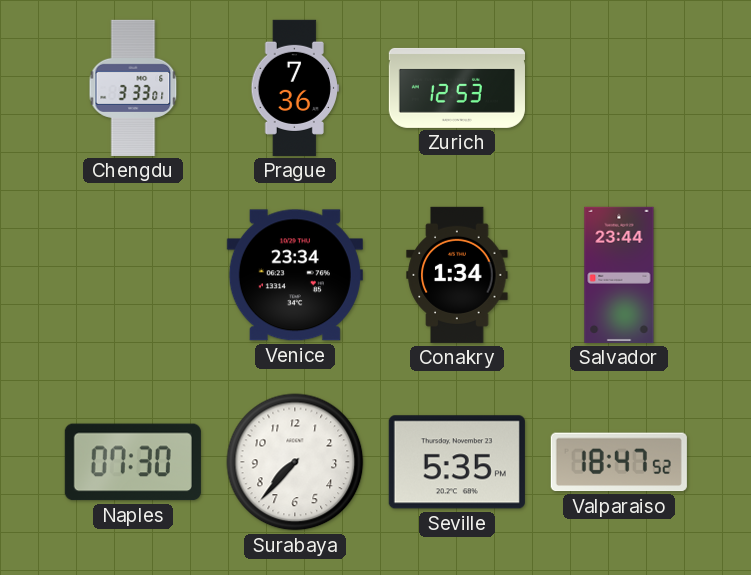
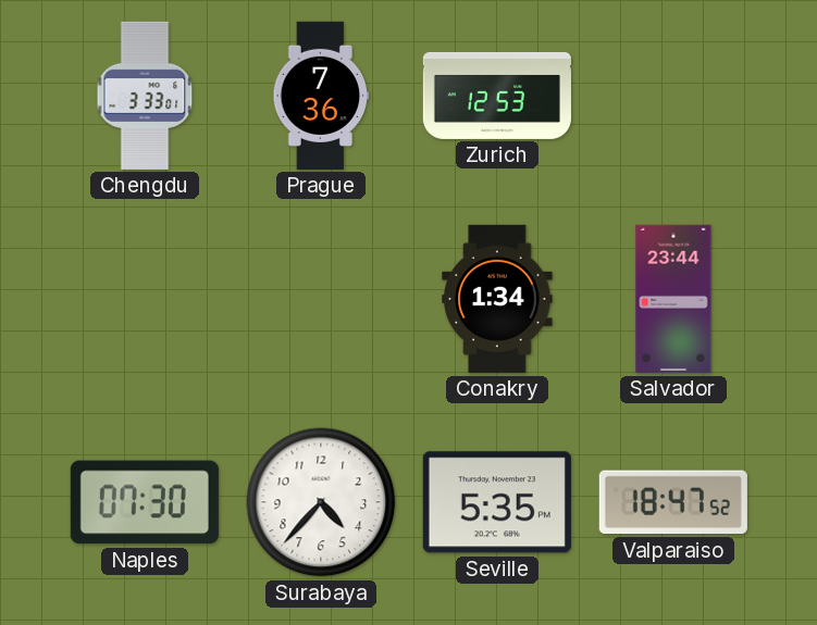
Venice: 23:34 -> none
Surabaya: 7:37 -> 4:37
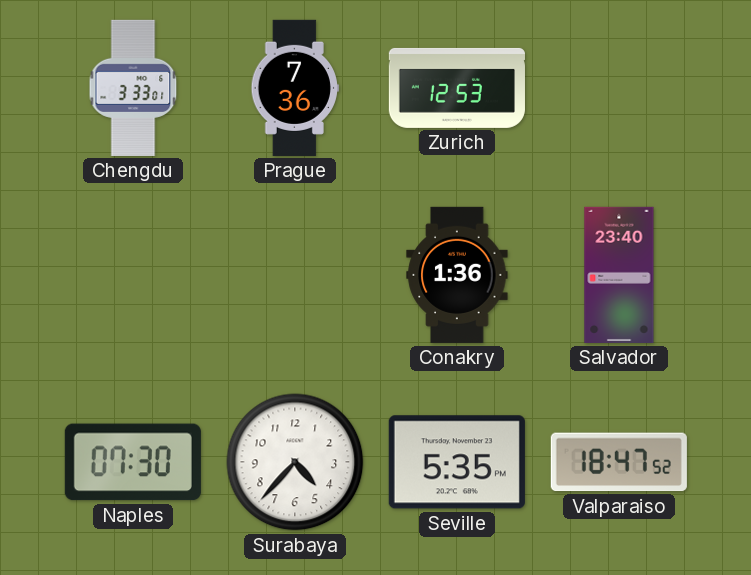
Conakry: 1:34 -> 1:36
Salvador: 23:44 -> 23:40
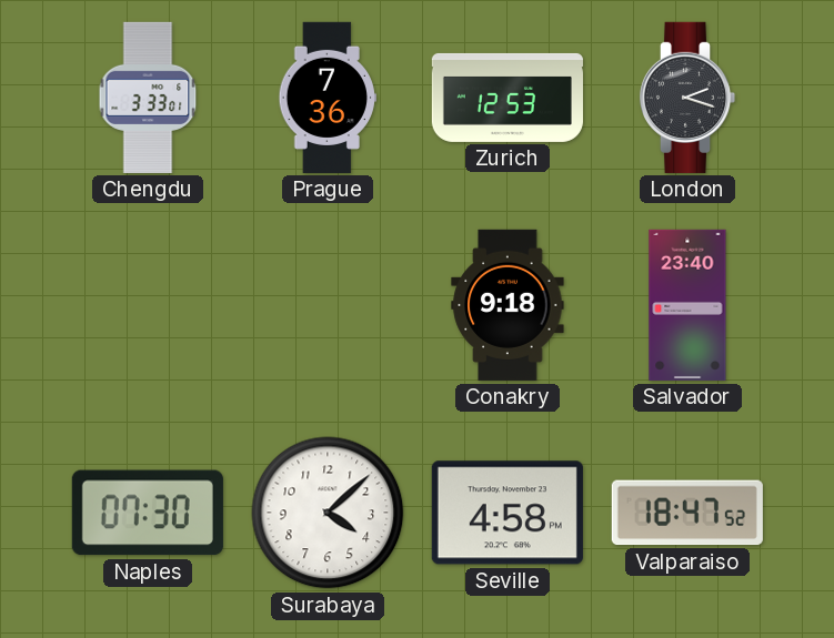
London: none -> 2:18
Conakry: 1:36 -> 9:18
Surabaya: 4:37 -> 4:08
Seville: 5:35 -> 4:58
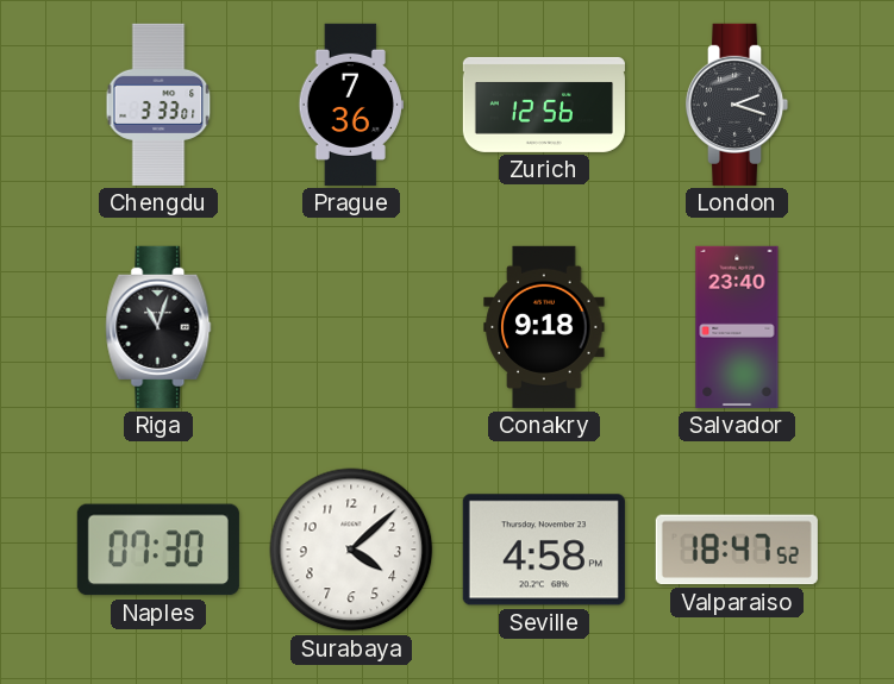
Zurich: 12:53 -> 12:56
Riga: none -> 11:03
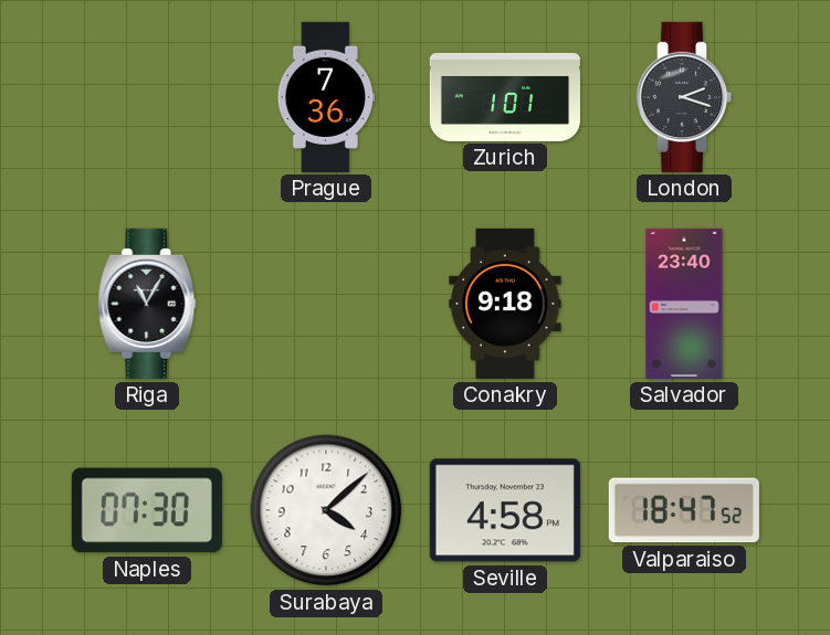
Chengdu: 3:33 -> none
Zurich: 12:56 -> 1:01
Riga: 11:03 -> 11:05
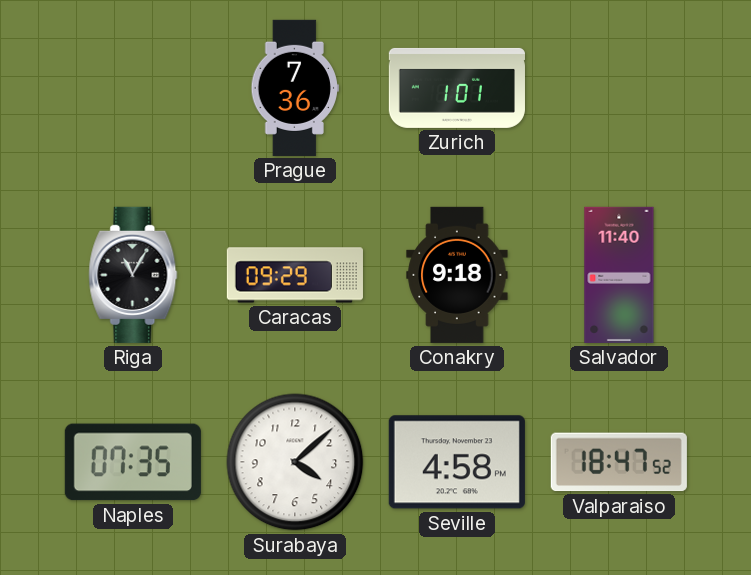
London: 2:18 -> none
Caracas: none -> 09:29
Salvador: 23:40 -> 11:40
Naples: 07:30 -> 07:35
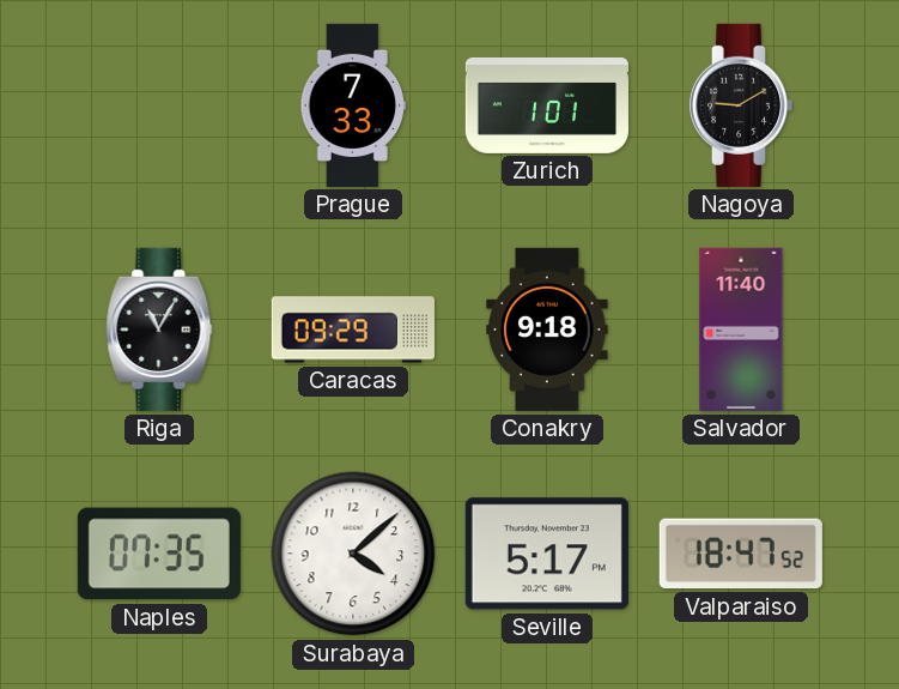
Prague: 7:36 -> 7:33
Nagoya: none -> 9:10
Seville: 4:58 -> 5:17
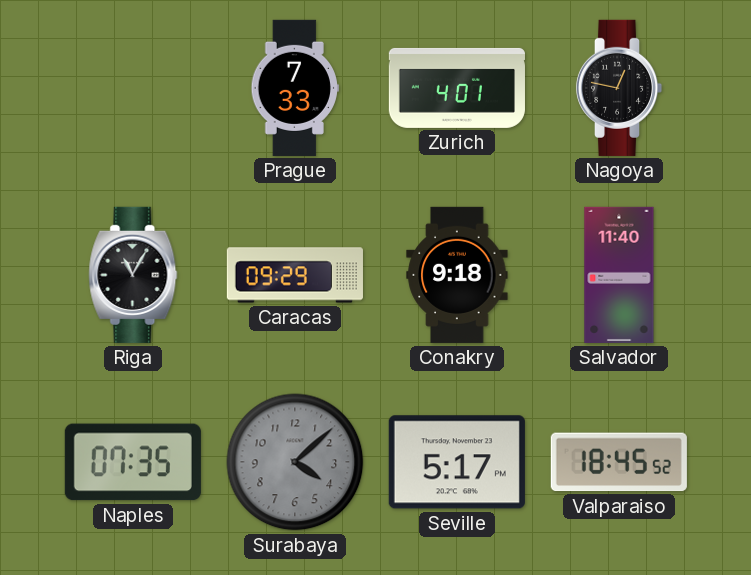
Zurich: 1:01 -> 4:01
Nagoya: 9:10 -> 12:47
Surabaya dial: white -> grey
Valparaiso: 18:47 -> 18:45
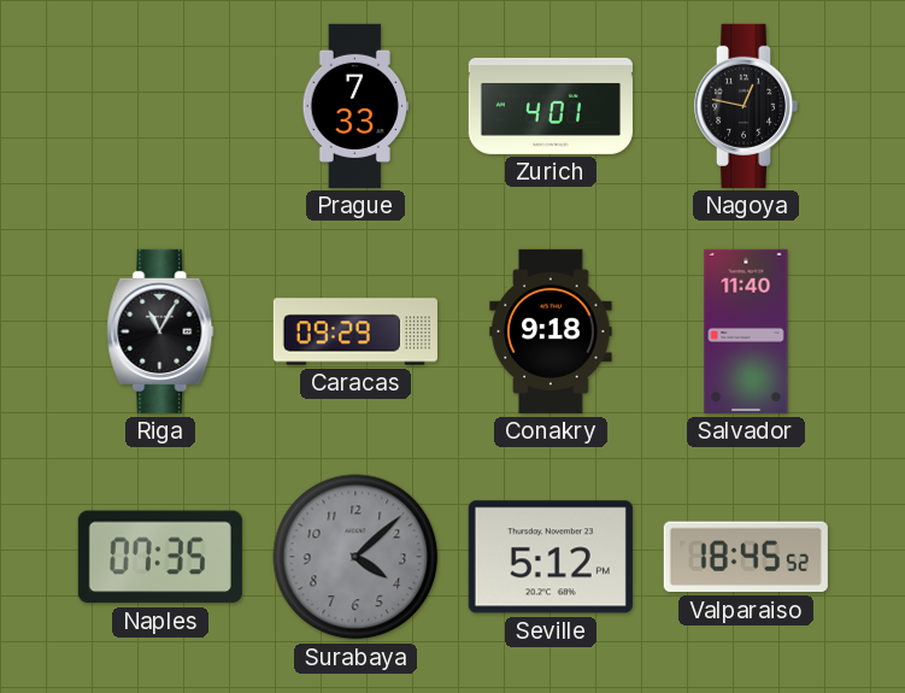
Seville: 5:17 -> 5:12
